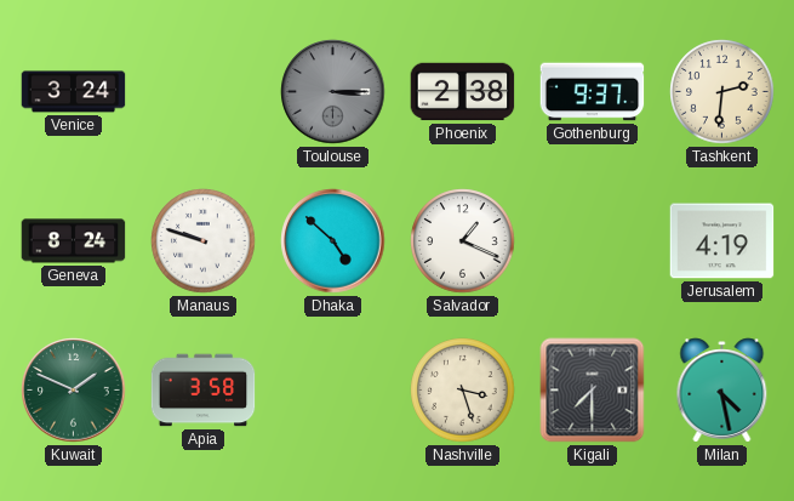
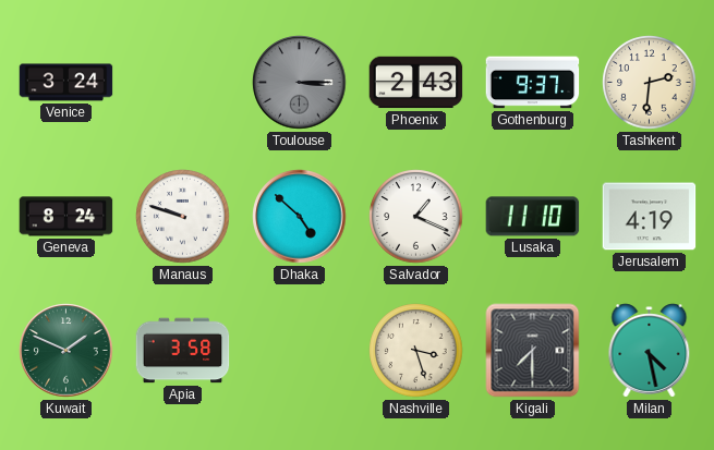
Phoenix: 2:38 -> 2:43
Lusaka: none -> 11:10
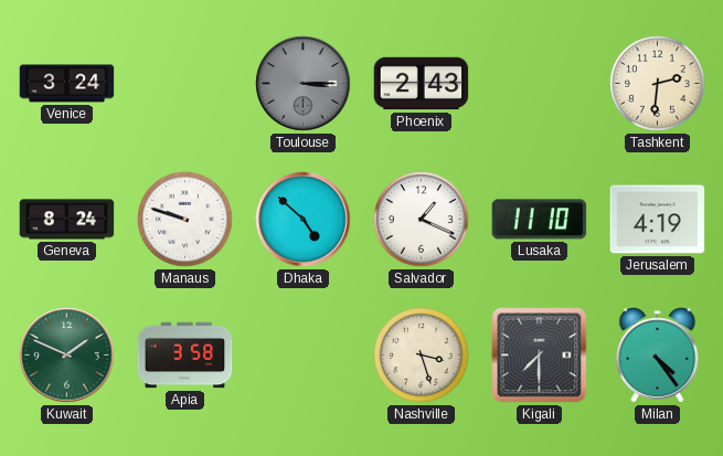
Gothenburg: 9:37 -> none
Milan: 4:28 -> 4:24
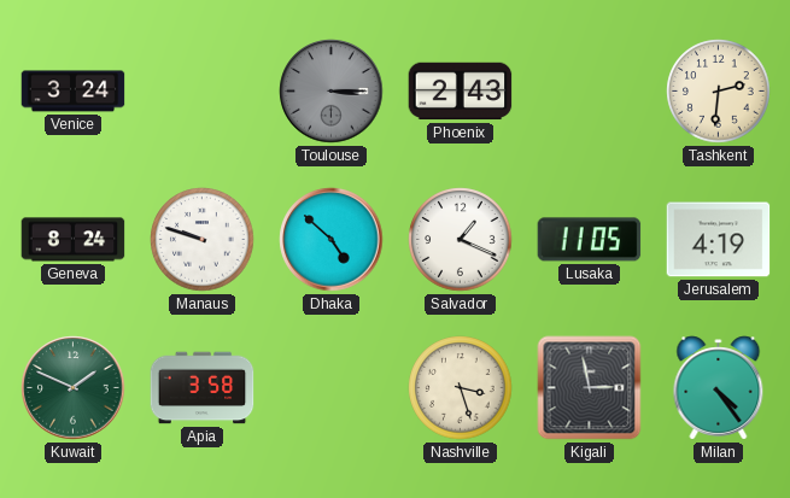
Lusaka: 11:10 -> 11:05
Kigali: 7:30 -> 2:58
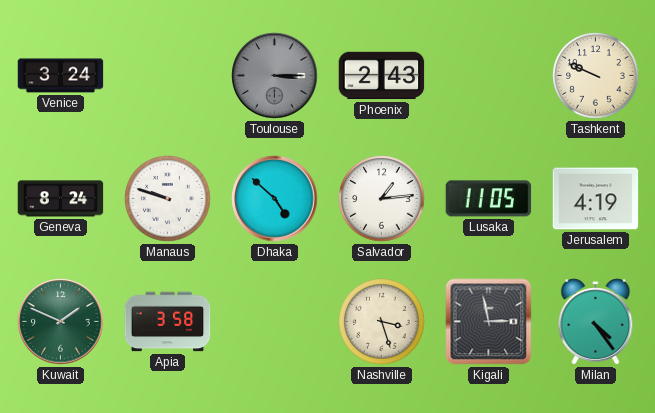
Tashkent: 2:31 -> 9:49
Salvador: 1:19 -> 1:14
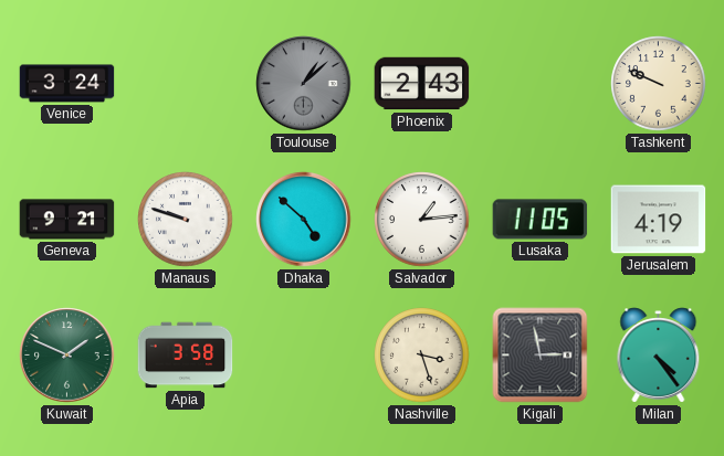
Toulouse: 3:15 -> 1:08
Geneva: 8:24 -> 9:21
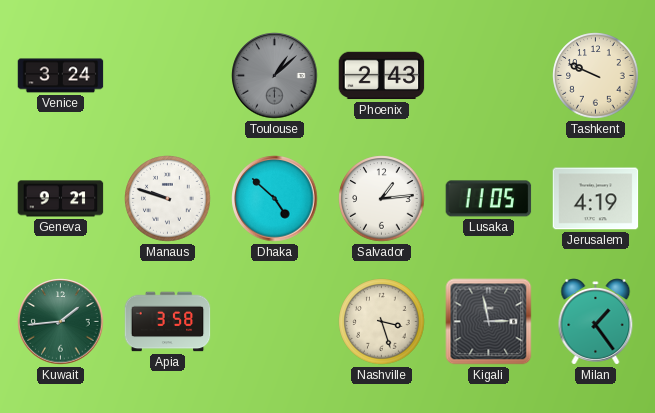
Kuwait: 1:49 -> 1:44
Milan: 4:24 -> 1:24
